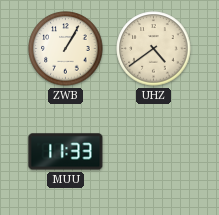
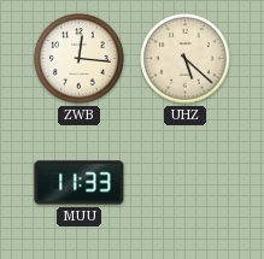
ZWB: 1:05 -> 12:16
UHZ: 4:39 -> 5:22
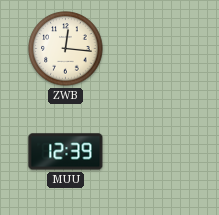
UHZ: 5:22 -> none
MUU: 11:33 -> 12:39
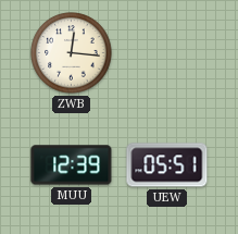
UEW: none -> 05:51
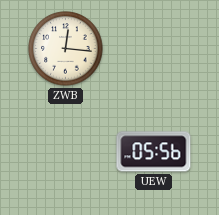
MUU: 12:39 -> none
UEW: 05:51 -> 05:56
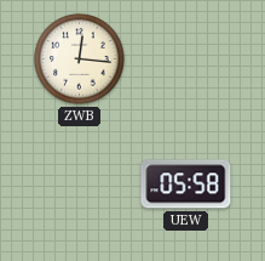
UEW: 05:56 -> 05:58
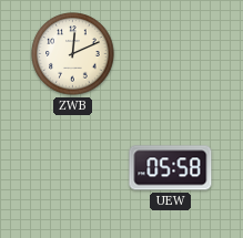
ZWB: 12:16 -> 12:11
